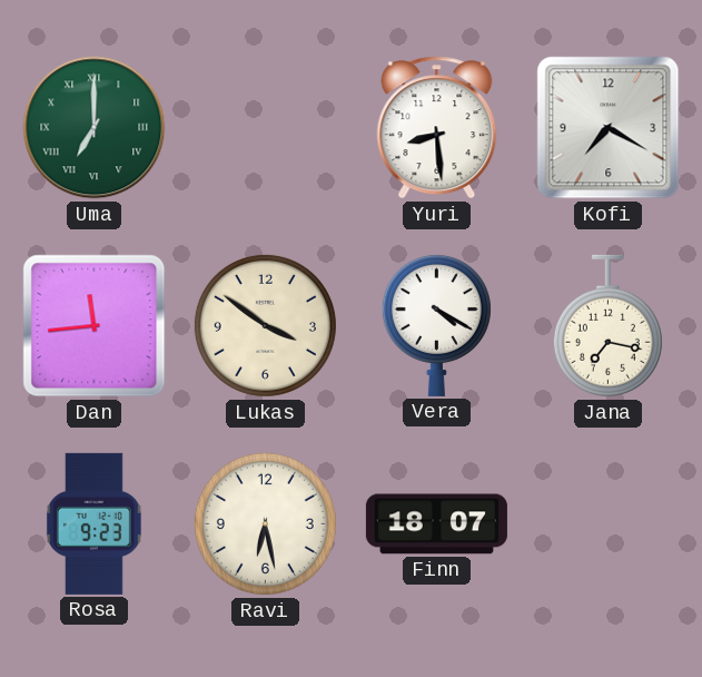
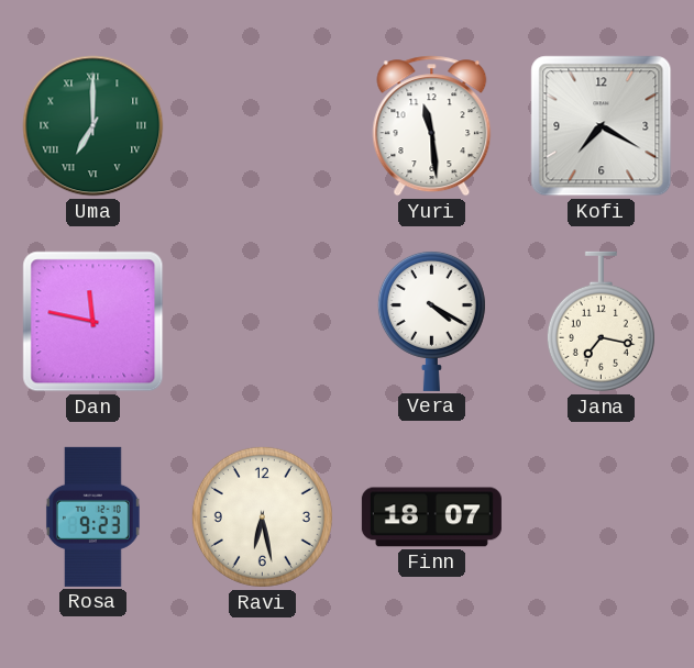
Yuri: 8:29 -> 11:29
Dan: 11:44 -> 11:47
Lukas: 3:51 -> none
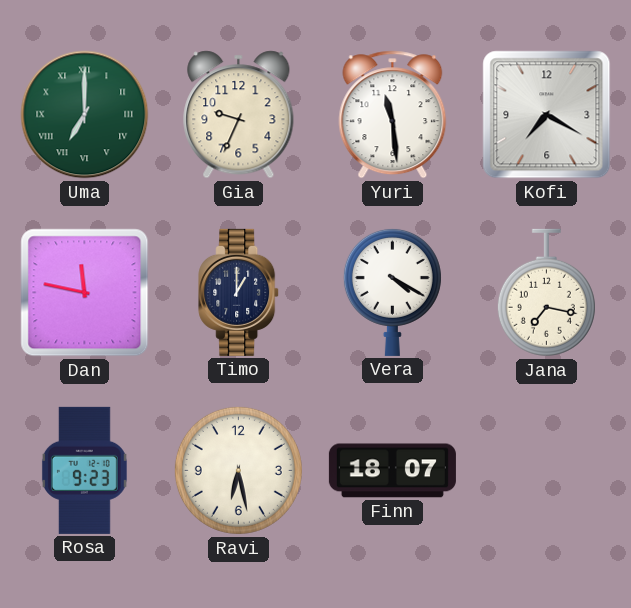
Gia: none -> 9:34
Timo: none -> 1:00
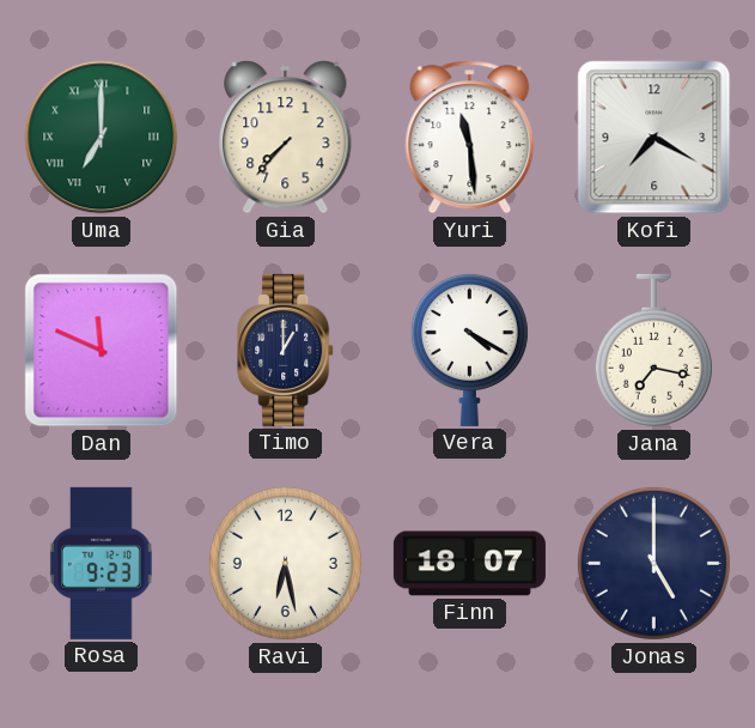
Gia: 9:34 -> 7:37
Dan: 11:47 -> 11:49
Jonas: none -> 5:00
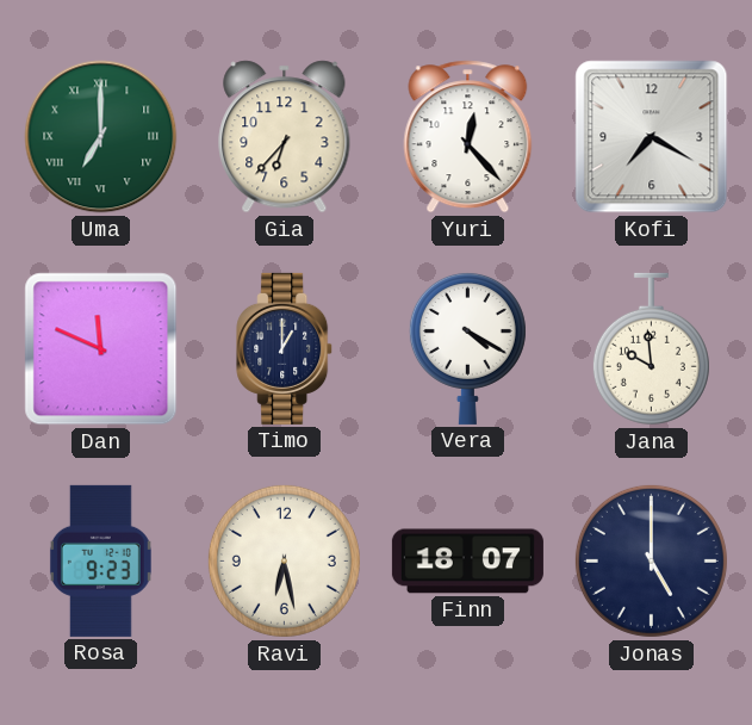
Gia: 7:37 -> 6:37
Yuri: 11:29 -> 12:23
Jana: 7:17 -> 9:59
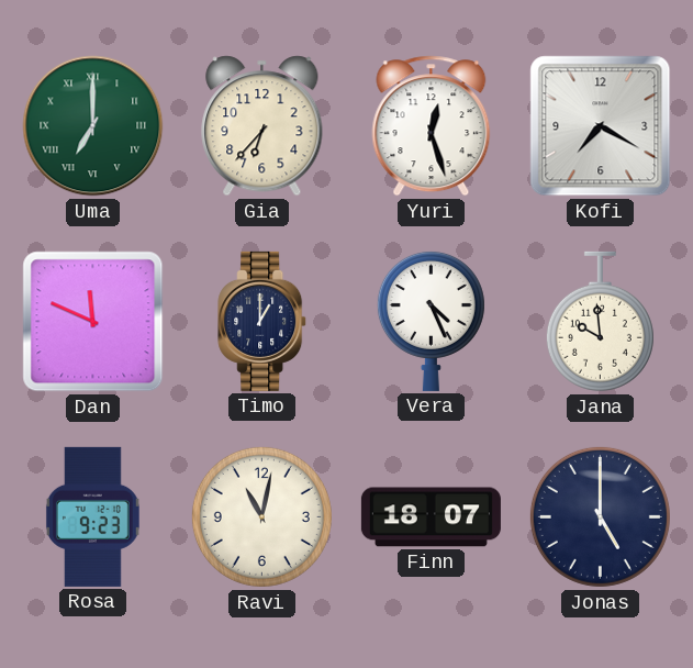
Yuri: 12:23 -> 12:27
Vera: 4:20 -> 4:26
Ravi: 6:28 -> 11:02
